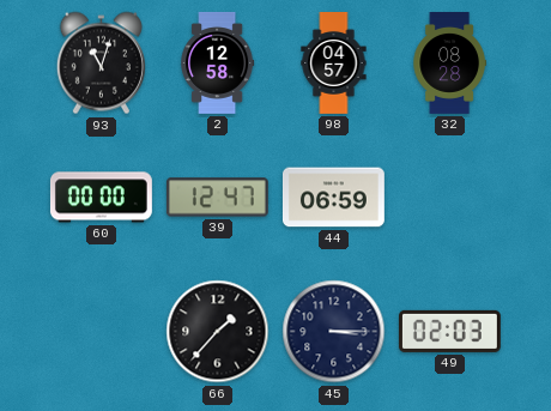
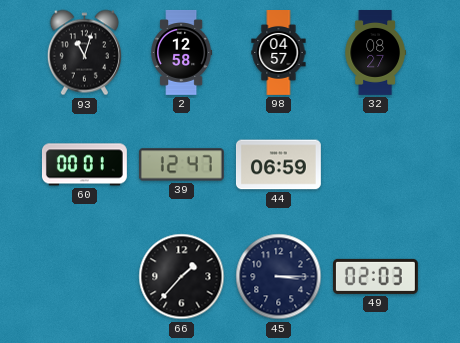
32: 08:28 -> 08:27
60: 00:00 -> 00:01
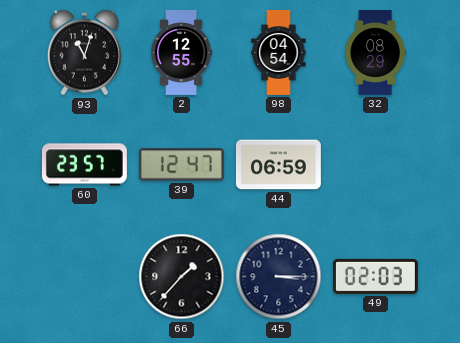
2: 12:58 -> 12:55
98: 04:57 -> 04:54
32: 08:27 -> 08:29
60: 00:01 -> 23:57
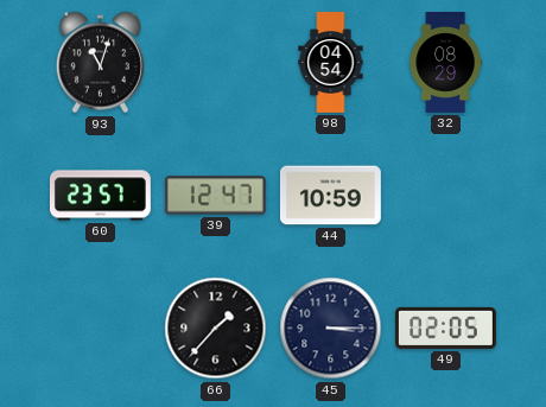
2: 12:55 -> none
44: 06:59 -> 10:59
49: 02:03 -> 02:05
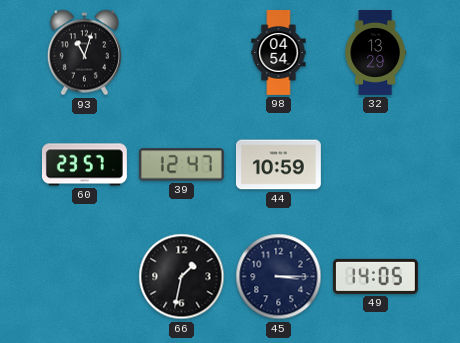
32: 08:29 -> 13:29
66: 1:37 -> 1:32
49: 02:05 -> 14:05
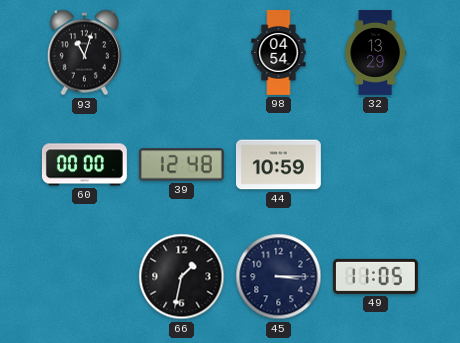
60: 23:57 -> 00:00
39: 12:47 -> 12:48
49: 14:05 -> 11:05
